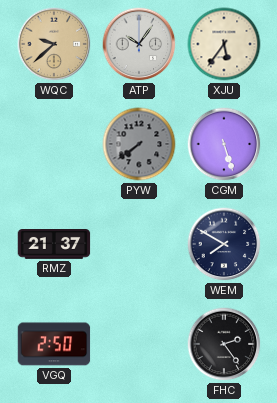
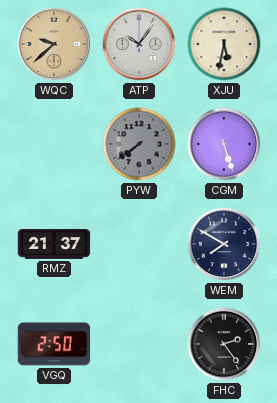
XJU: 5:36 -> 5:32
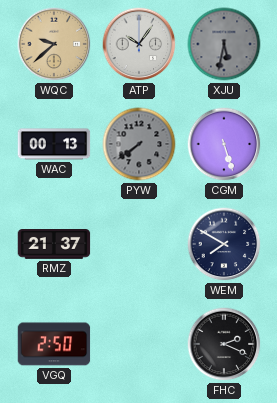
XJU dial: cream -> grey
WAC: none -> 00:13
FHC: 2:24 -> 2:19
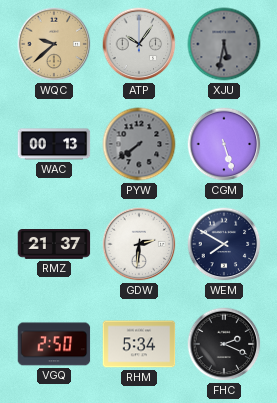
GDW: none -> 2:31
RHM: none -> 5:34
